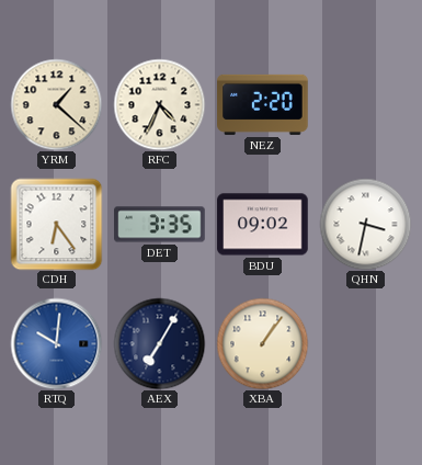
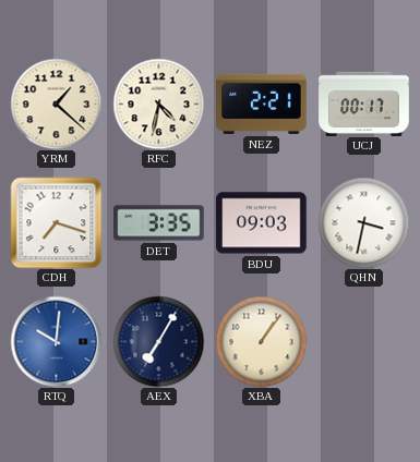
RFC: 4:34 -> 4:32
NEZ: 2:20 -> 2:21
UCJ: none -> 00:17
CDH: 6:24 -> 7:18
BDU: 09:02 -> 09:03
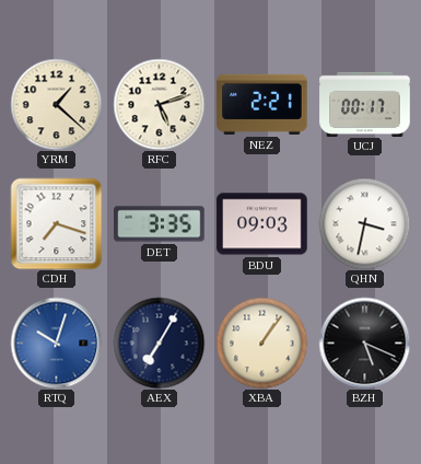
RFC: 4:32 -> 5:12
RTQ: 10:01 -> 10:03
BZH: none -> 5:19
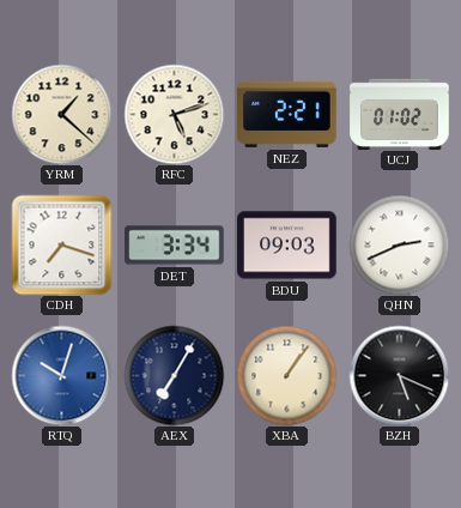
UCJ: 00:17 -> 01:02
DET: 3:35 -> 3:34
QHN: 3:32 -> 2:41
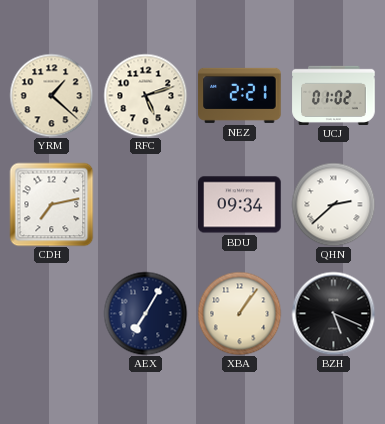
CDH: 7:18 -> 7:13
DET: 3:34 -> none
BDU: 09:03 -> 09:34
QHN: 2:41 -> 2:38
RTQ: 10:03 -> none
